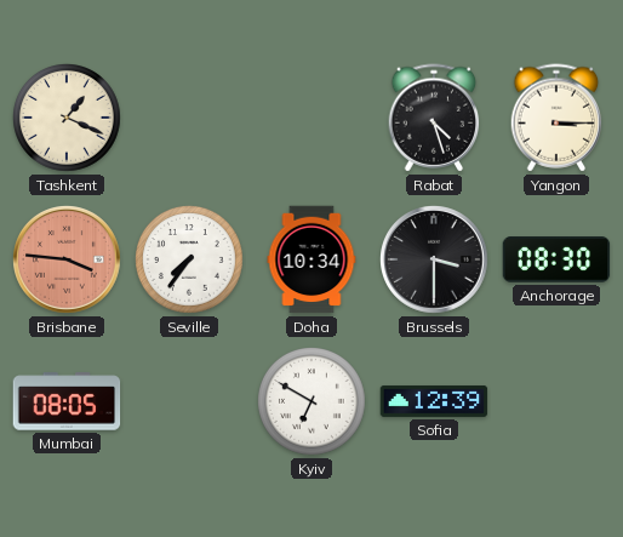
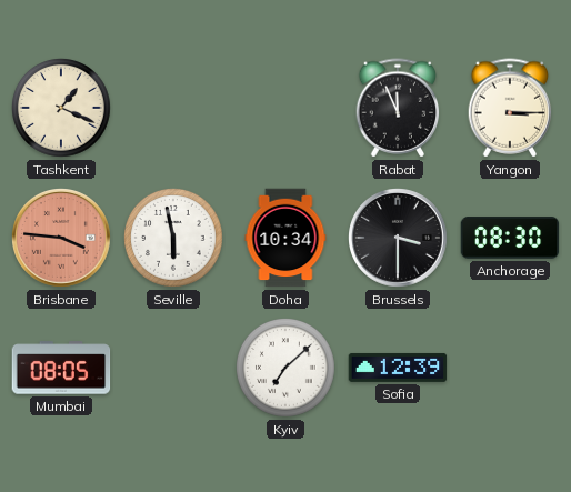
Rabat: 4:27 -> 11:56
Seville: 7:36 -> 5:58
Kyiv: 6:50 -> 7:08
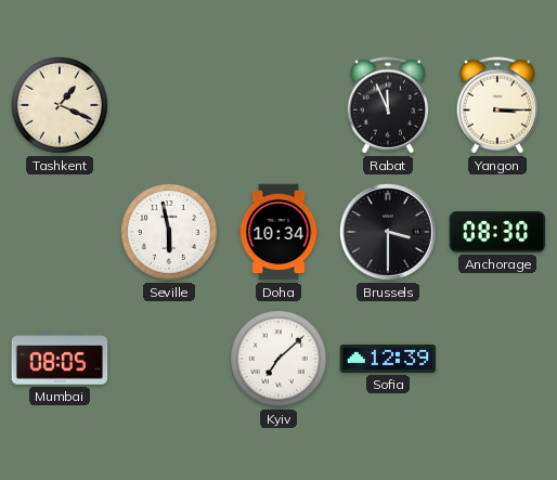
Brisbane: 3:46 -> none
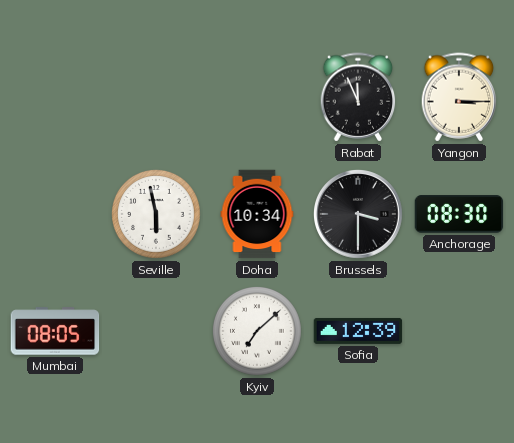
Tashkent: 1:19 -> none
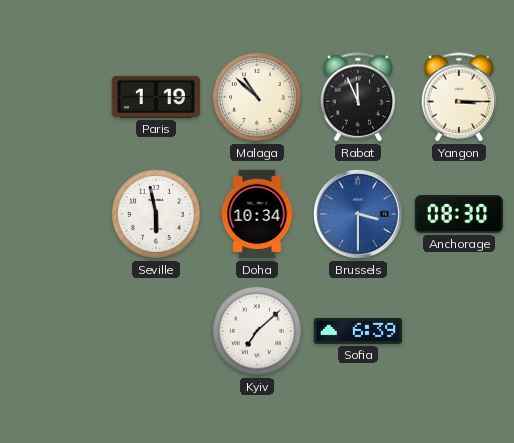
Paris: none -> 1:19
Malaga: none -> 10:52
Brussels dial: black -> blue
Mumbai: 08:05 -> none
Sofia: 12:39 -> 6:39
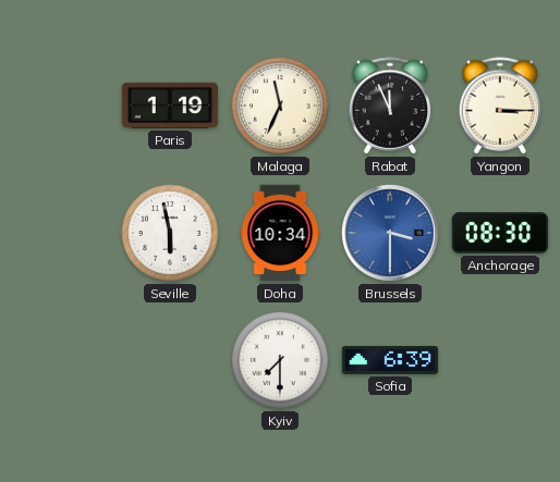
Malaga: 10:52 -> 11:34
Kyiv: 7:08 -> 7:30
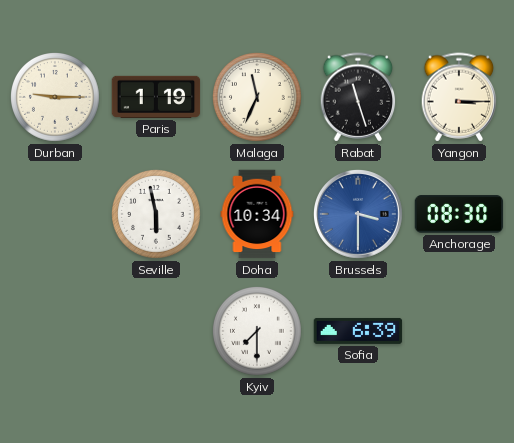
Durban: none -> 9:15
Rabat: 11:56 -> 11:27
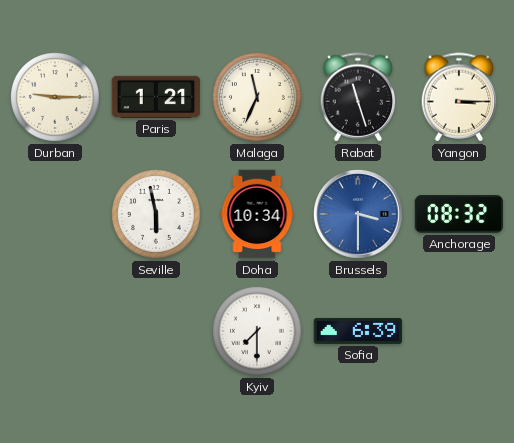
Paris: 1:19 -> 1:21
Anchorage: 08:30 -> 08:32
